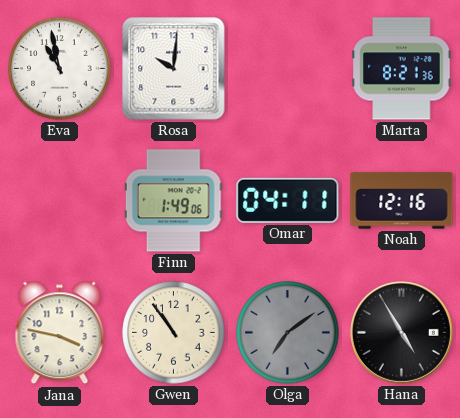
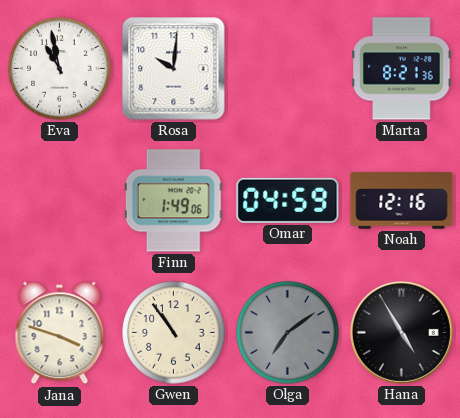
Omar: 04:11 -> 04:59
Jana: 3:47 -> 3:48
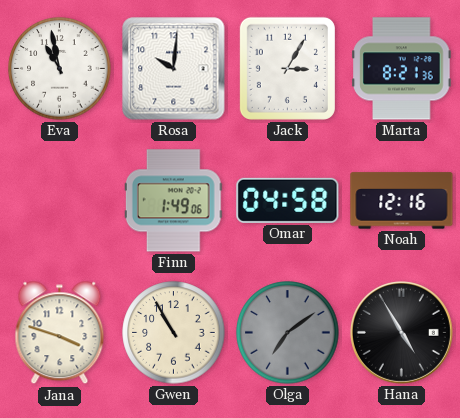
Jack: none -> 3:05
Omar: 04:59 -> 04:58
Gwen: 10:54 -> 10:55
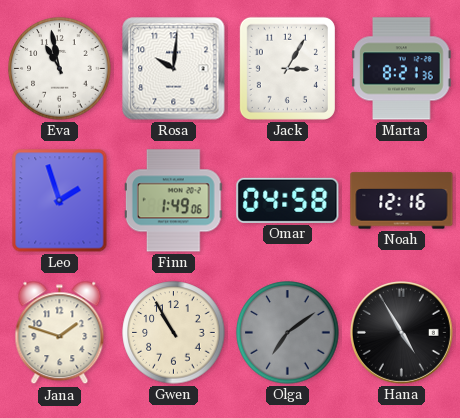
Leo: none -> 1:57
Jana: 3:48 -> 1:48
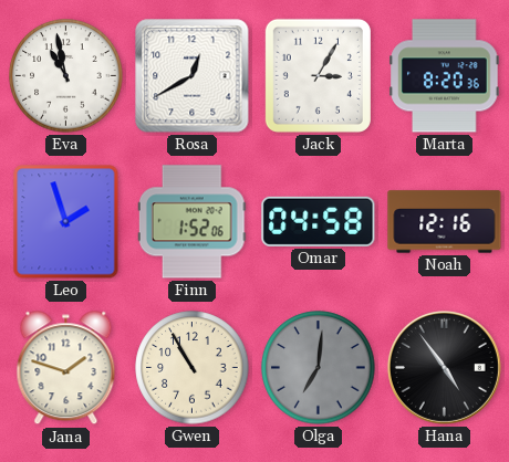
Rosa: 10:01 -> 12:40
Marta: 8:21 -> 8:20
Finn: 1:49 -> 1:52
Olga: 7:09 -> 7:01
Hana: 4:55 -> 4:54
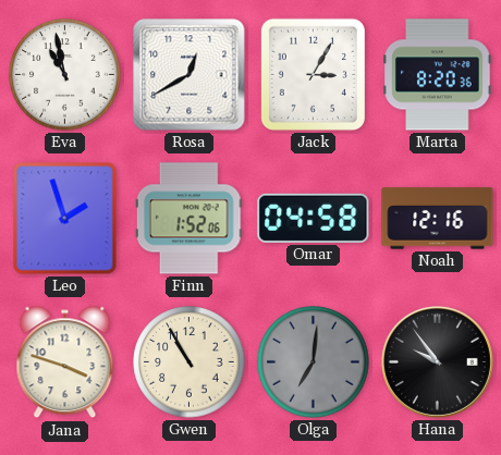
Jana: 1:48 -> 3:48
Hana: 4:54 -> 9:54
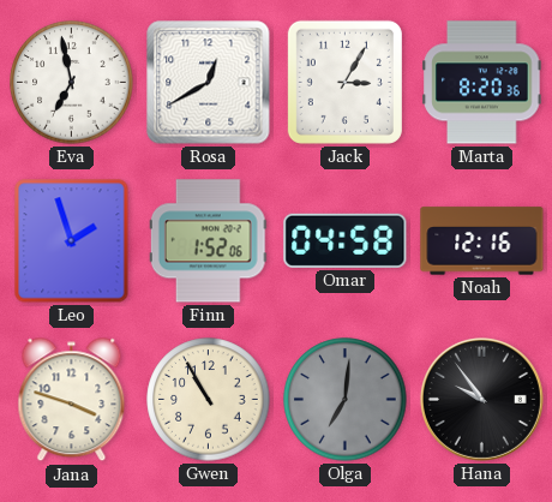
Eva: 10:58 -> 6:58
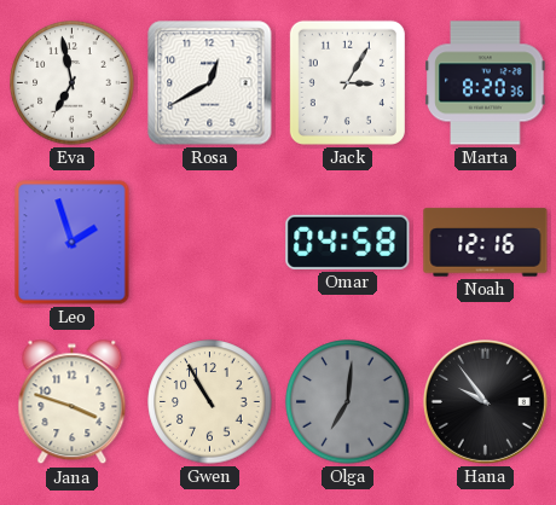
Finn: 1:52 -> none
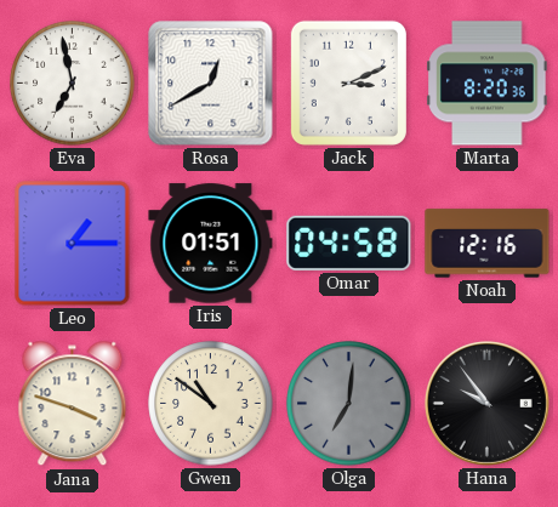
Jack: 3:05 -> 3:11
Leo: 1:57 -> 1:15
Iris: none -> 01:51
Gwen: 10:55 -> 10:51
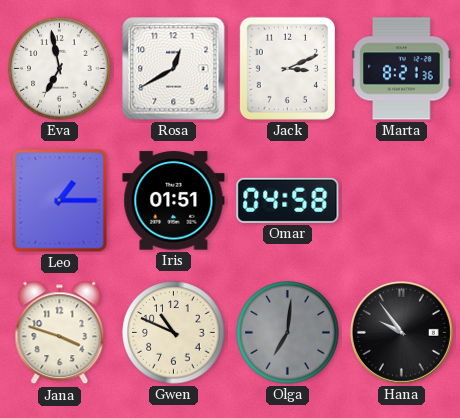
Marta: 8:20 -> 8:21
Noah: 12:16 -> none
Gwen: 10:51 -> 10:49
